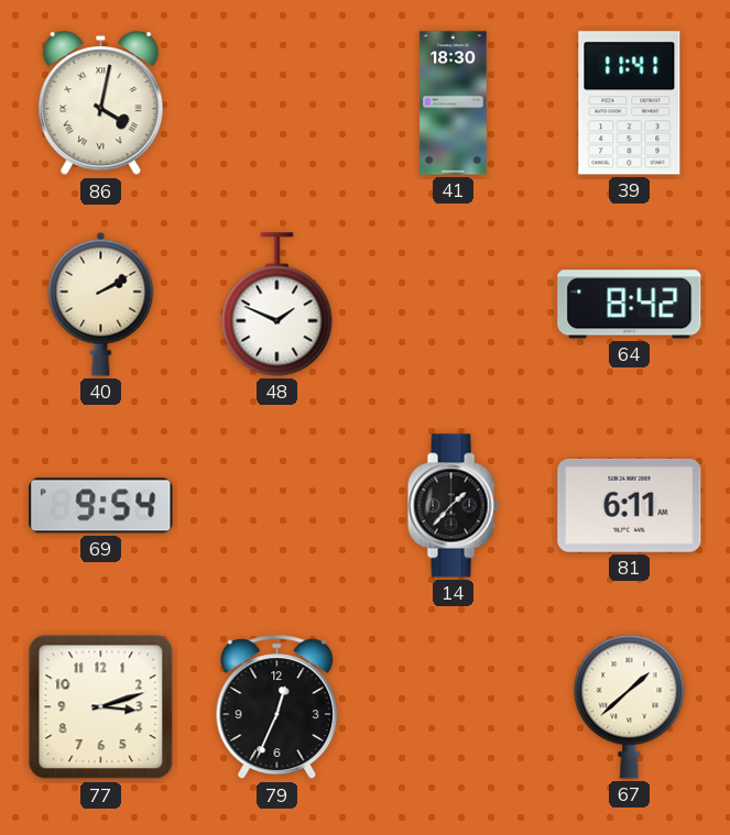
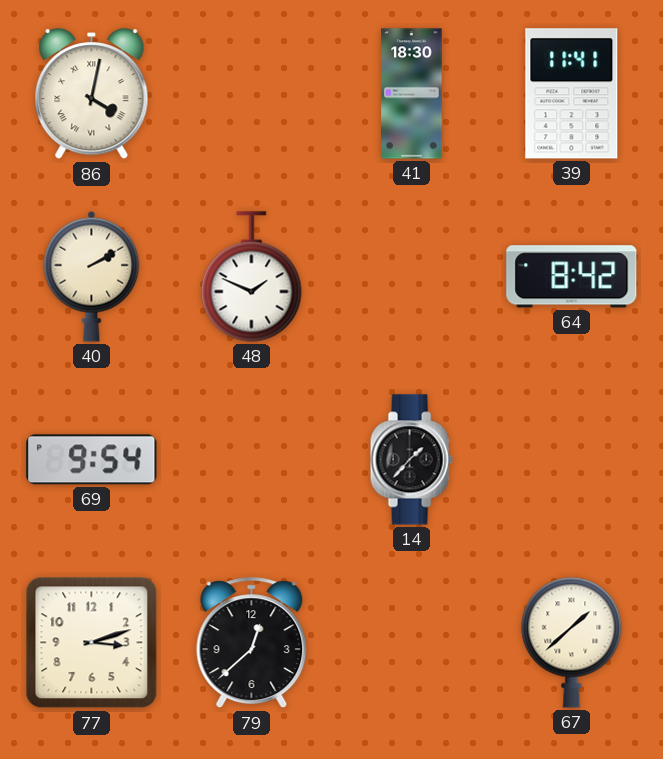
81: 6:11 -> none
79: 12:34 -> 12:38
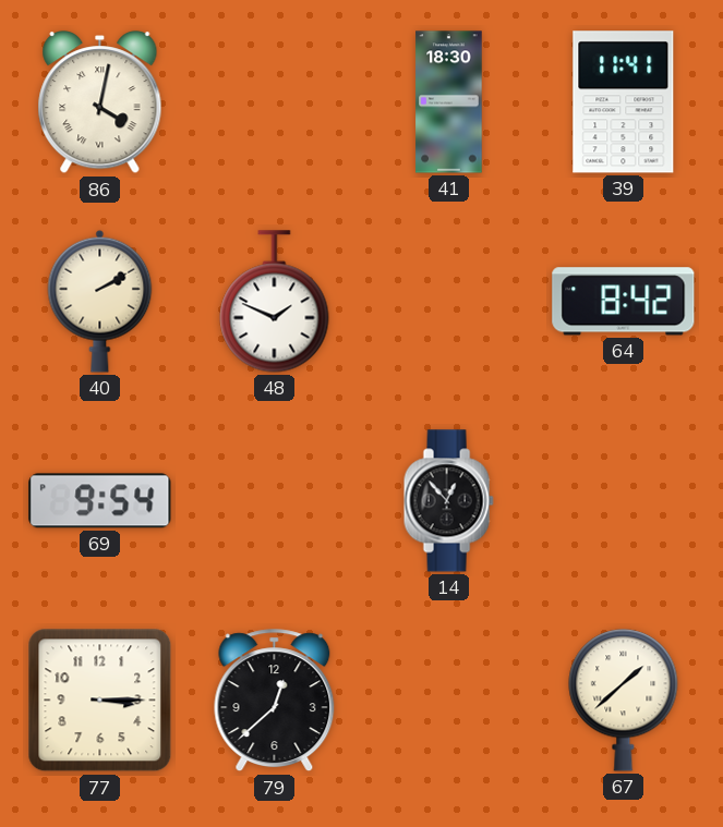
14: 1:37 -> 12:53
77: 3:12 -> 3:15
